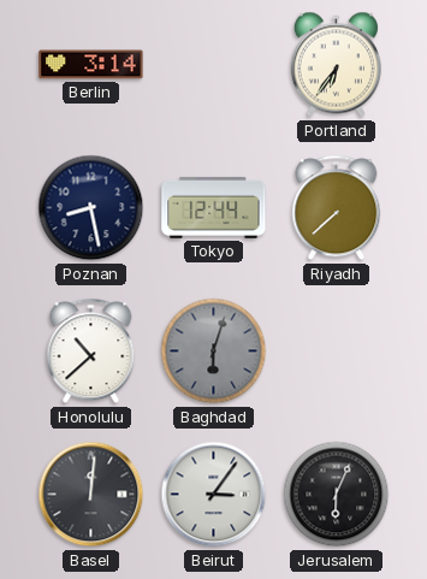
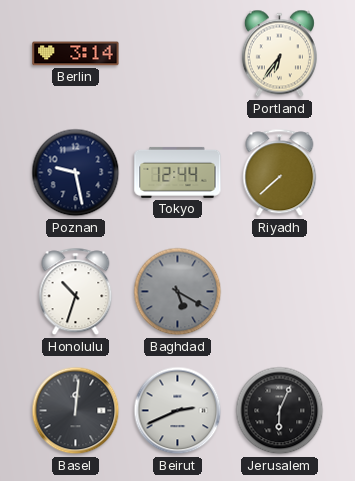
Poznan: 8:28 -> 9:28
Honolulu: 10:38 -> 10:33
Baghdad: 6:03 -> 5:20
Beirut: 3:06 -> 2:41
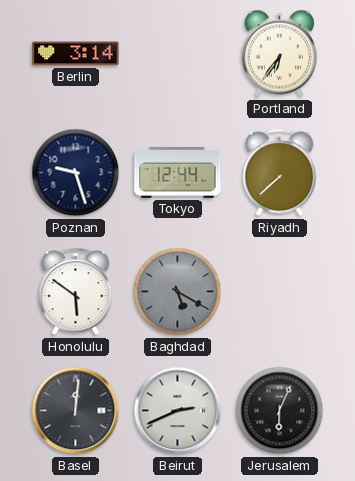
Poznan: 9:28 -> 9:27
Honolulu: 10:33 -> 5:51
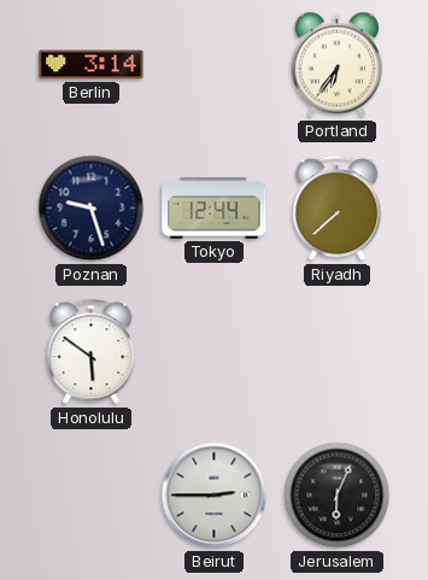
Baghdad: 5:20 -> none
Basel: 12:01 -> none
Beirut: 2:41 -> 2:45
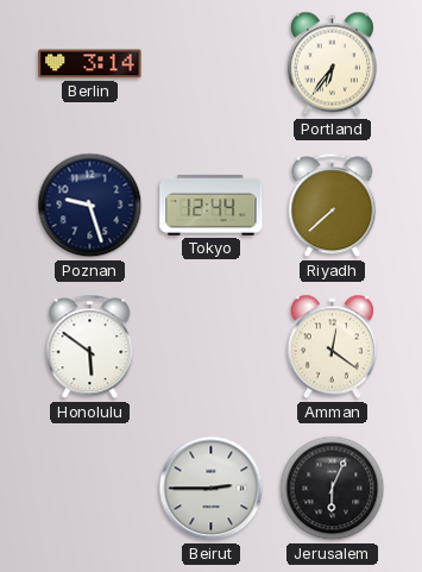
Amman: none -> 12:21
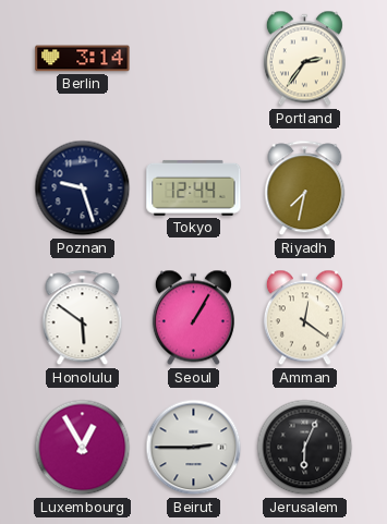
Portland: 6:36 -> 2:36
Riyadh: 7:38 -> 7:32
Seoul: none -> 1:05
Luxembourg: none -> 12:55
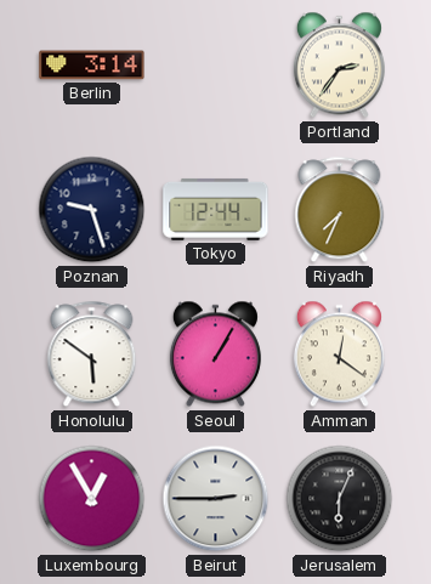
Riyadh: 7:32 -> 7:34
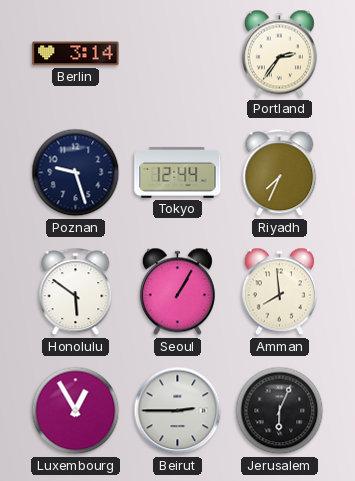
Amman: 12:21 -> 7:59
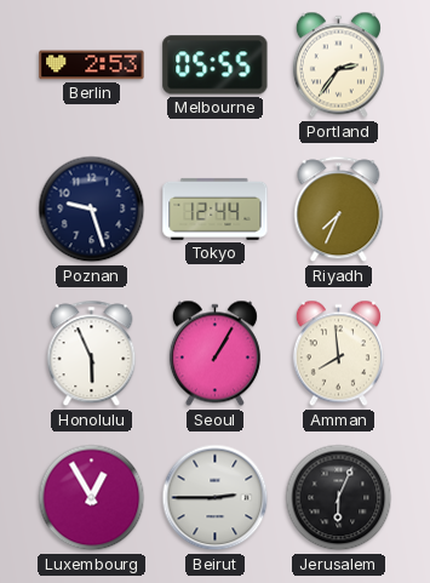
Berlin: 3:14 -> 2:53
Melbourne: none -> 05:55
Honolulu: 5:51 -> 5:56
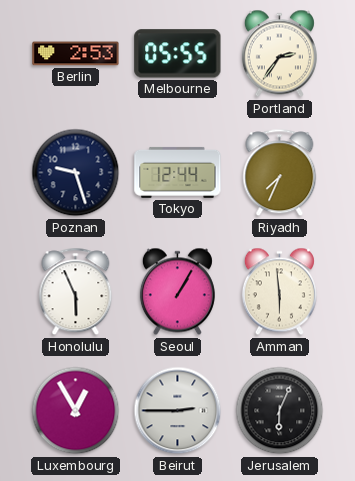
Amman: 7:59 -> 5:59
